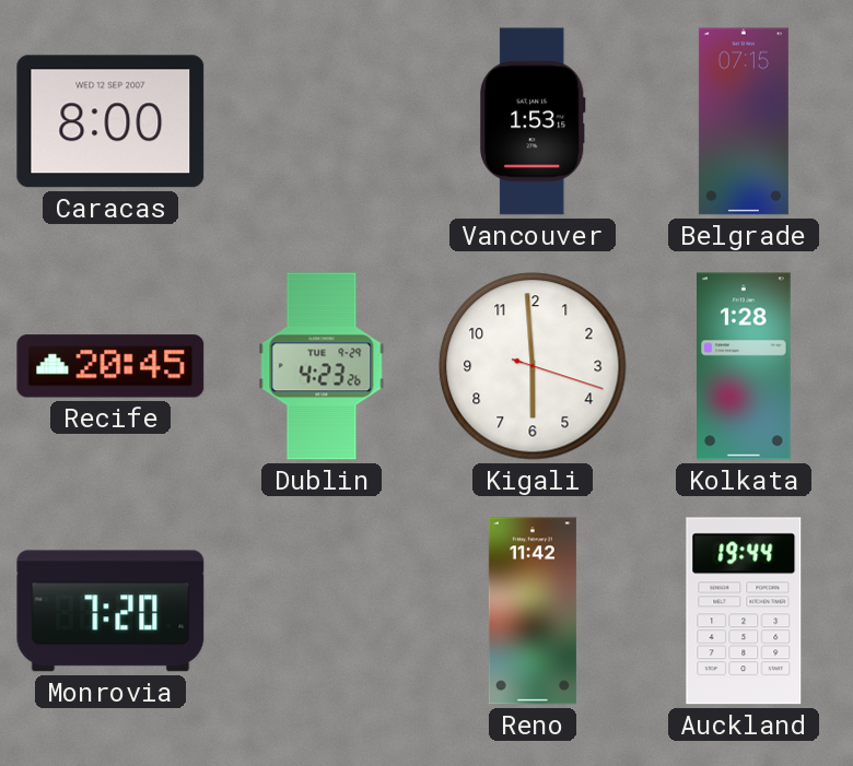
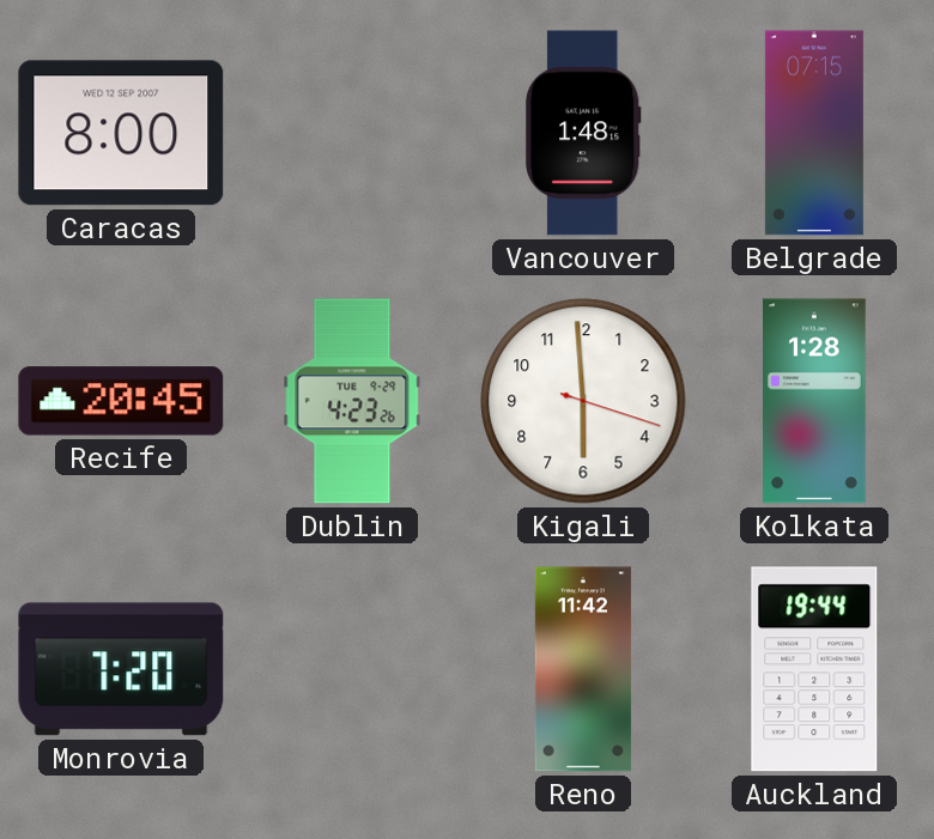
Vancouver: 1:53 -> 1:48
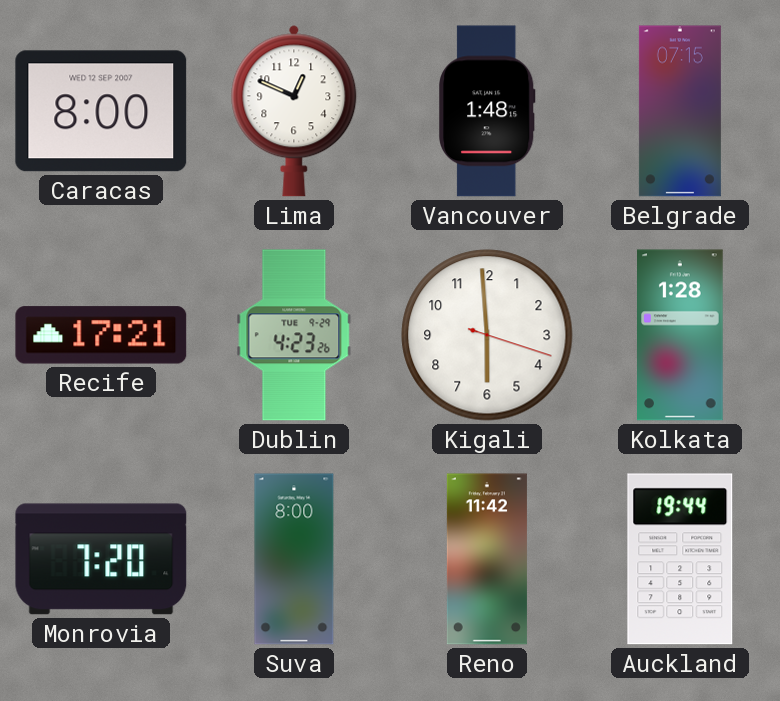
Lima: none -> 12:49
Recife: 20:45 -> 17:21
Suva: none -> 8:00
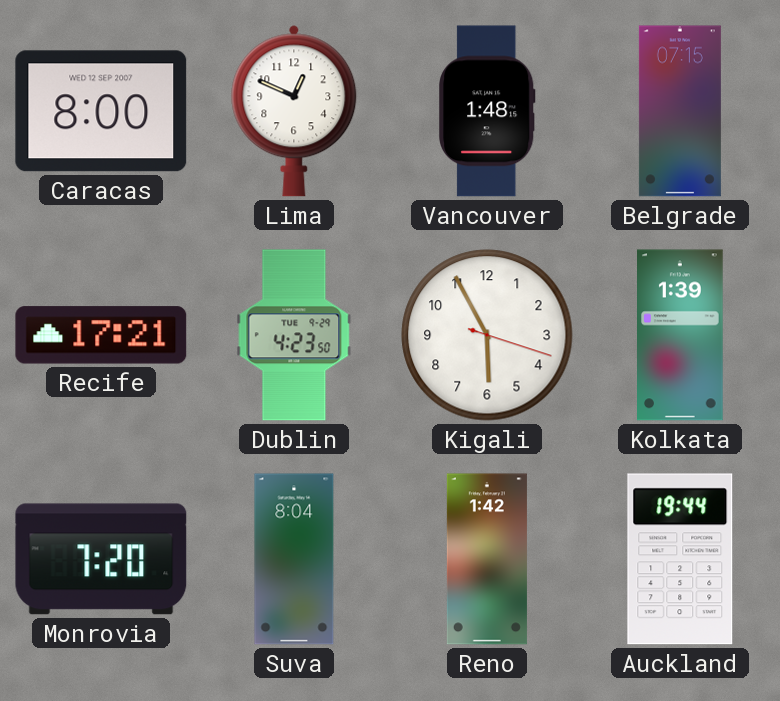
Dublin: 4:23:26 -> 4:23:50
Kigali: 5:59 -> 5:55
Kolkata: 1:28 -> 1:39
Suva: 8:00 -> 8:04
Reno: 11:42 -> 1:42
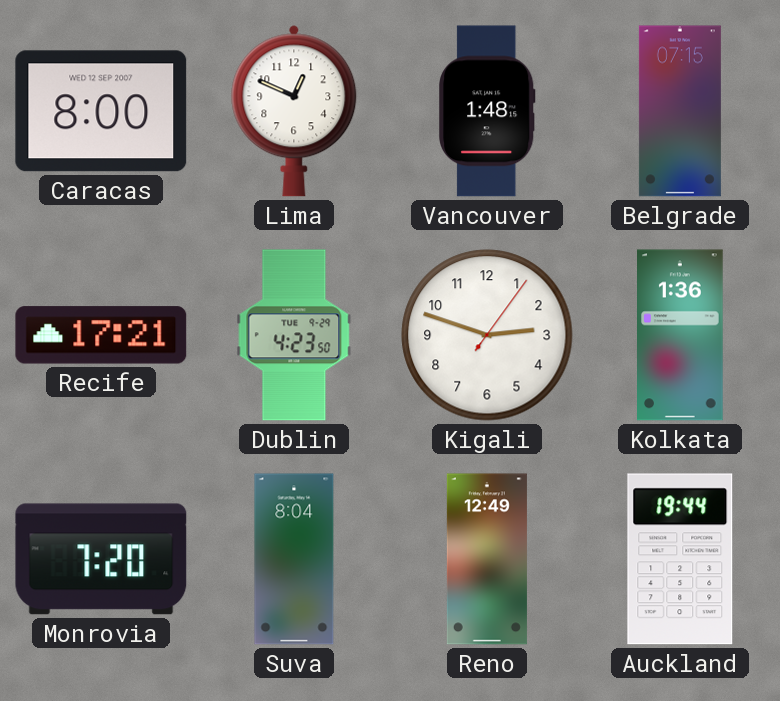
Kigali: 5:55 -> 2:48
Kolkata: 1:39 -> 1:36
Reno: 1:42 -> 12:49
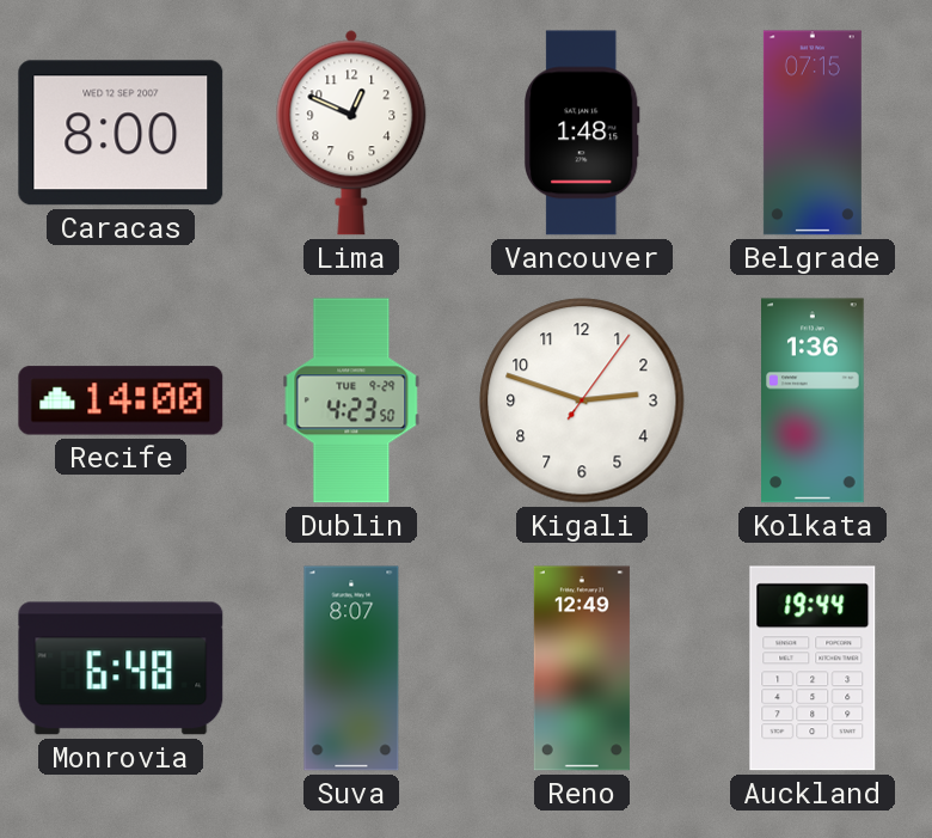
Recife: 17:21 -> 14:00
Monrovia: 7:20 -> 6:48
Suva: 8:04 -> 8:07
